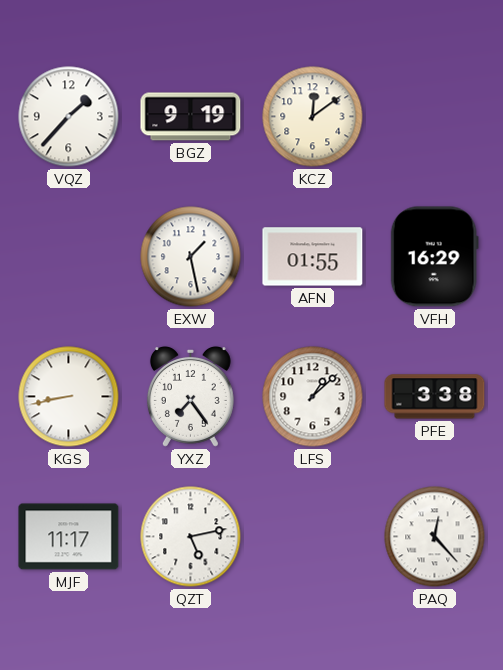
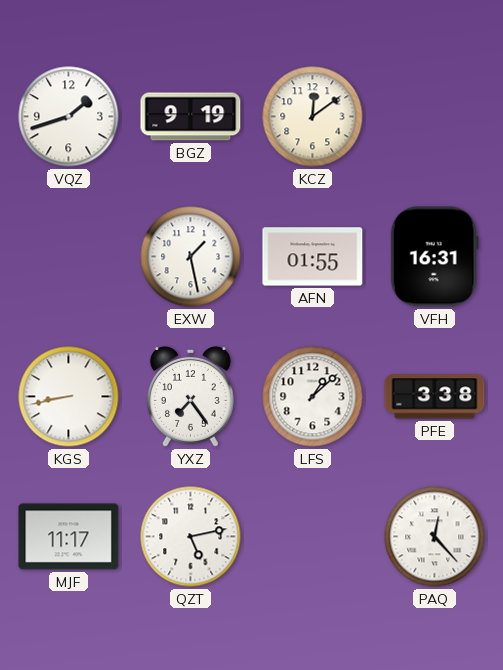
VQZ: 1:37 -> 1:42
VFH: 16:29 -> 16:31
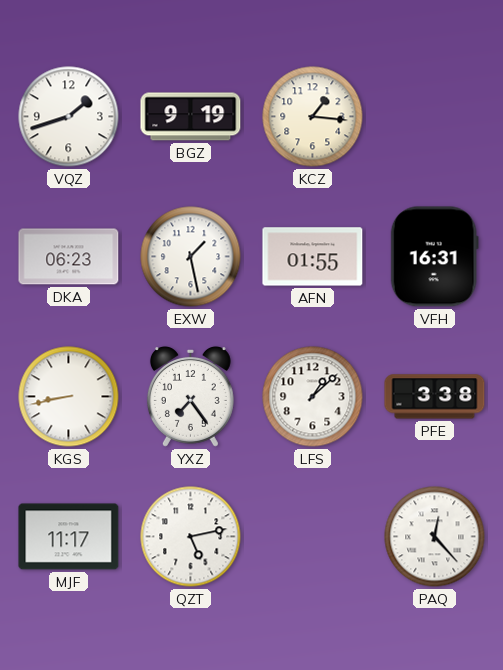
KCZ: 12:09 -> 1:16
DKA: none -> 06:23
